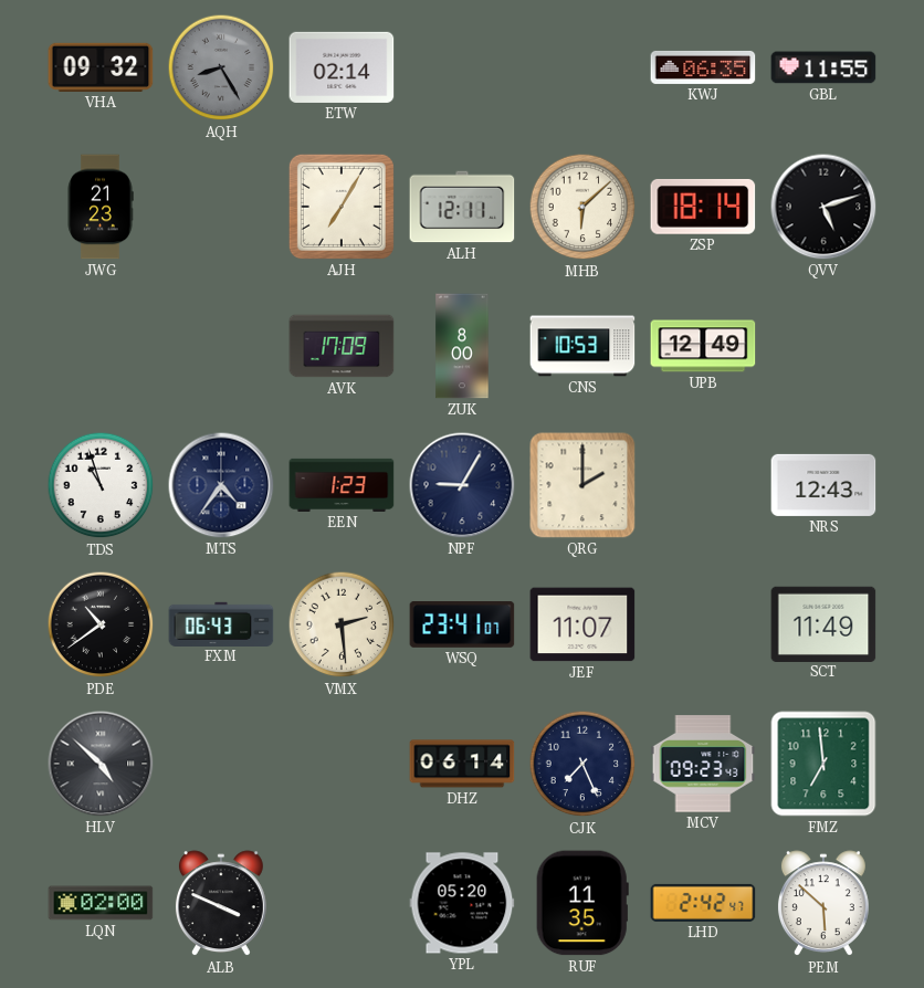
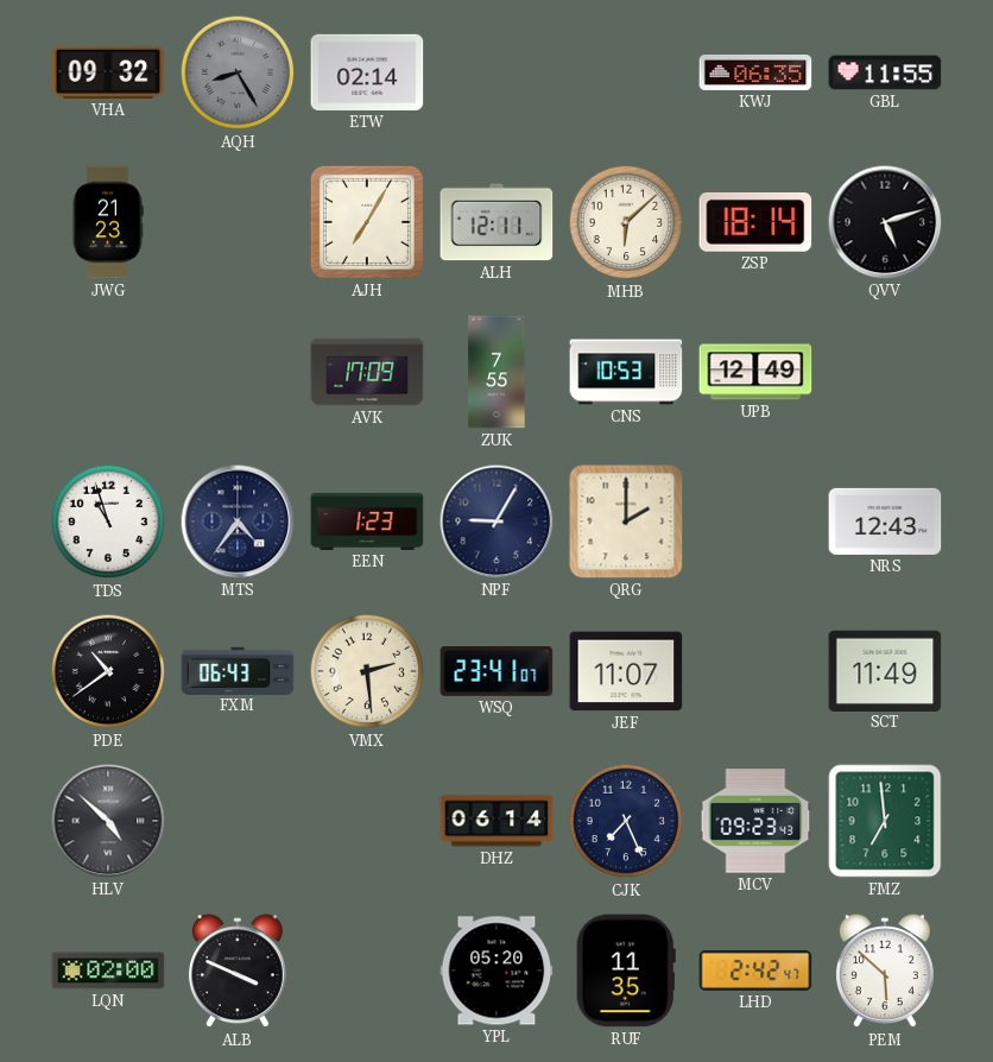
ZUK: 8:00 -> 7:55
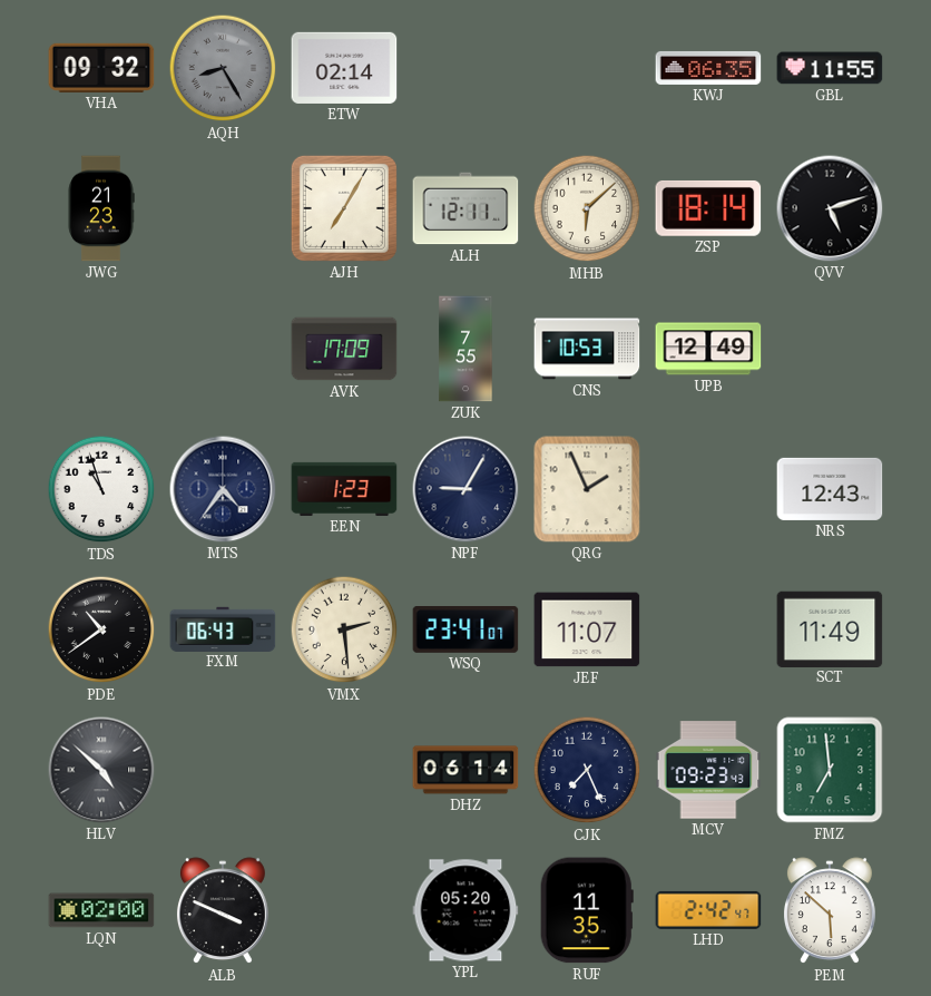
QRG: 2:00 -> 1:56
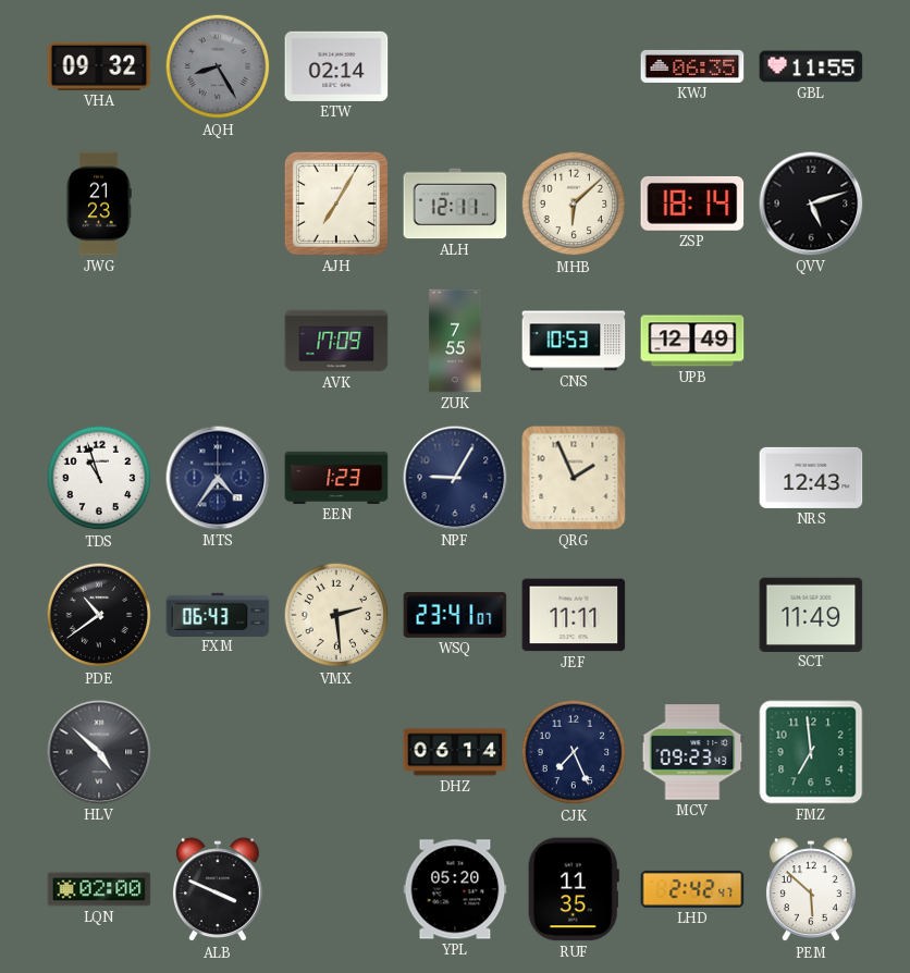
JEF: 11:07 -> 11:11
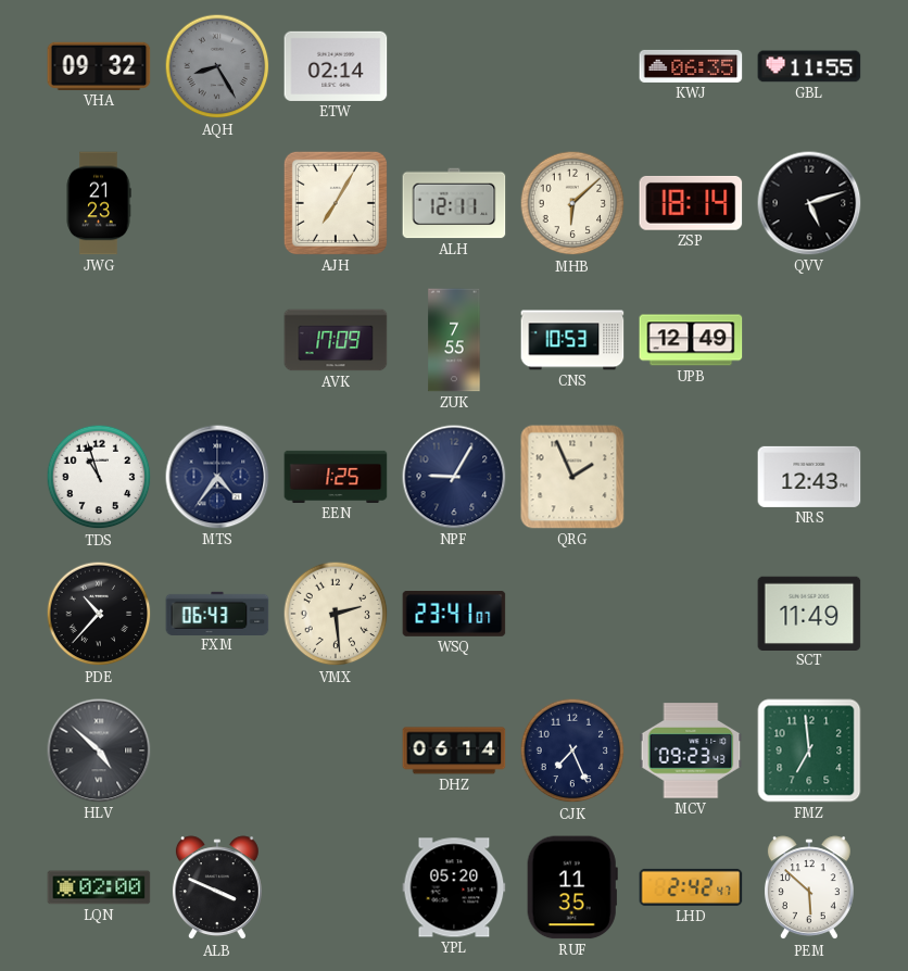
EEN: 1:23 -> 1:25
PDE: 10:39 -> 10:37
JEF: 11:11 -> none
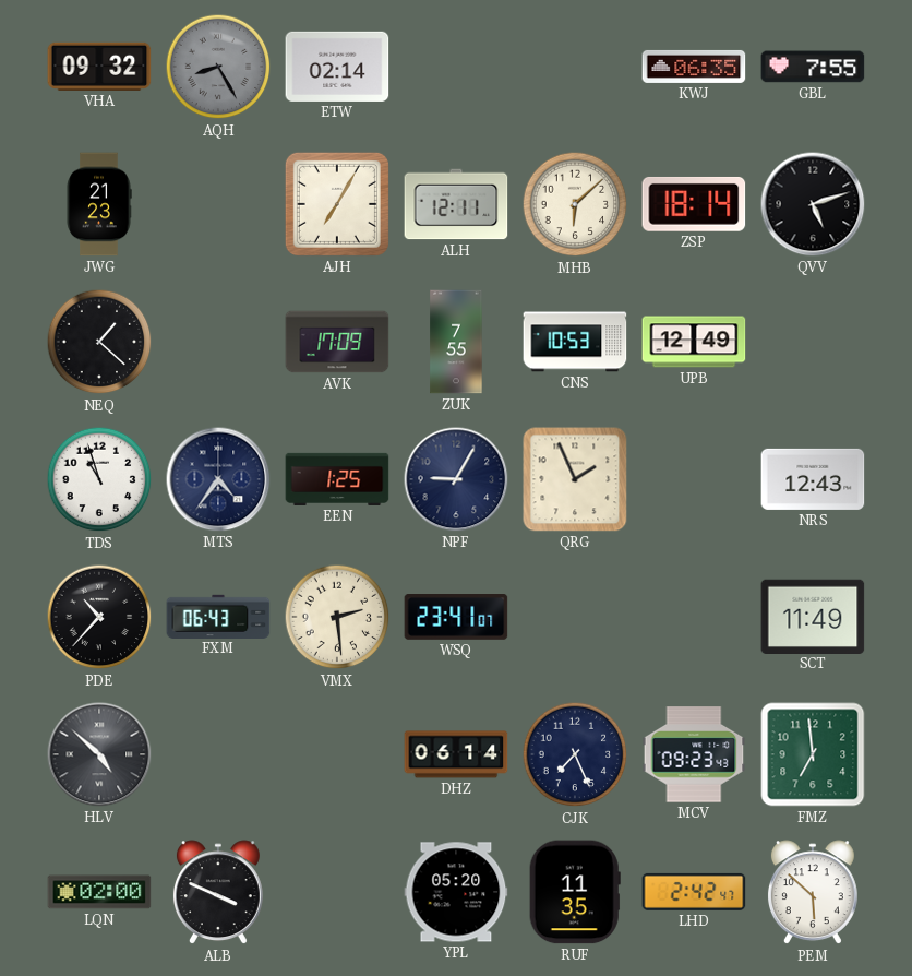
GBL: 11:55 -> 7:55
NEQ: none -> 1:22
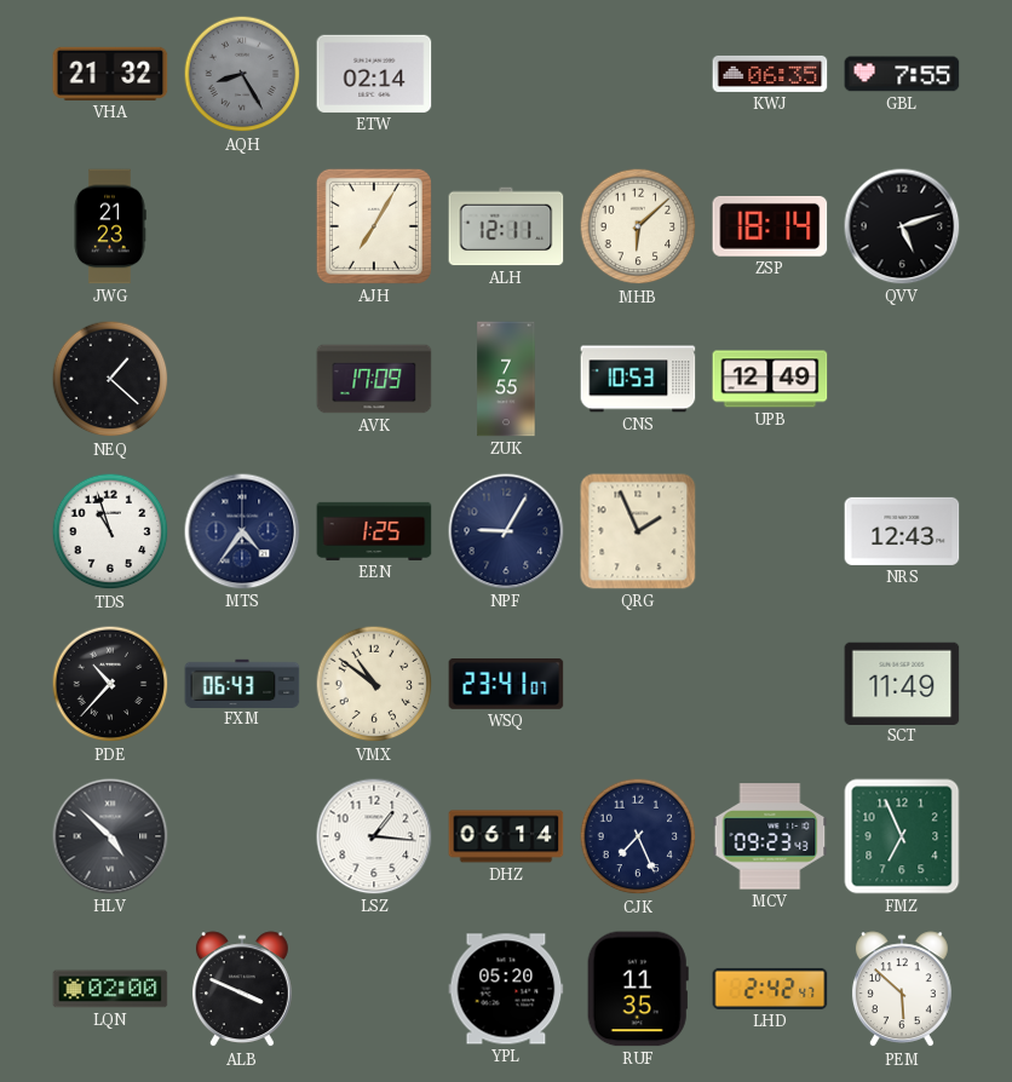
VHA: 09:32 -> 21:32
VMX: 2:29 -> 10:51
LSZ: none -> 1:16
FMZ: 6:59 -> 6:56
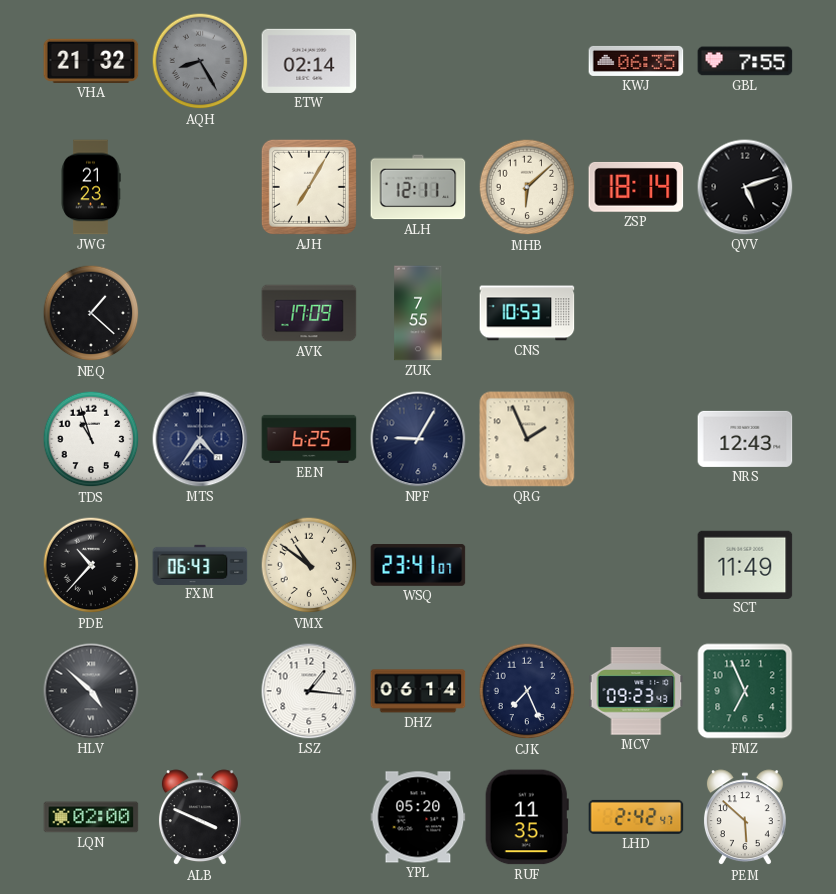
UPB: 12:49 -> none
EEN: 1:25 -> 6:25
